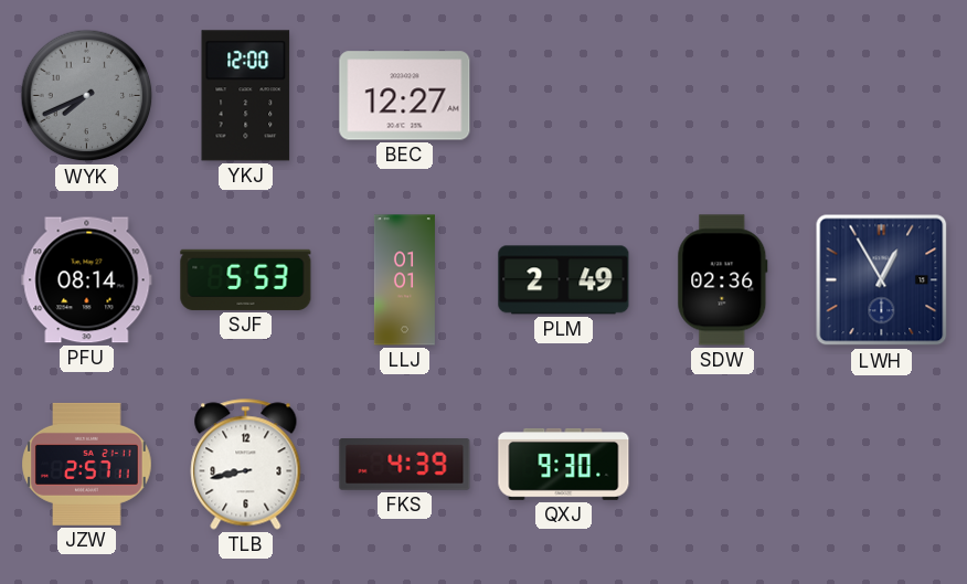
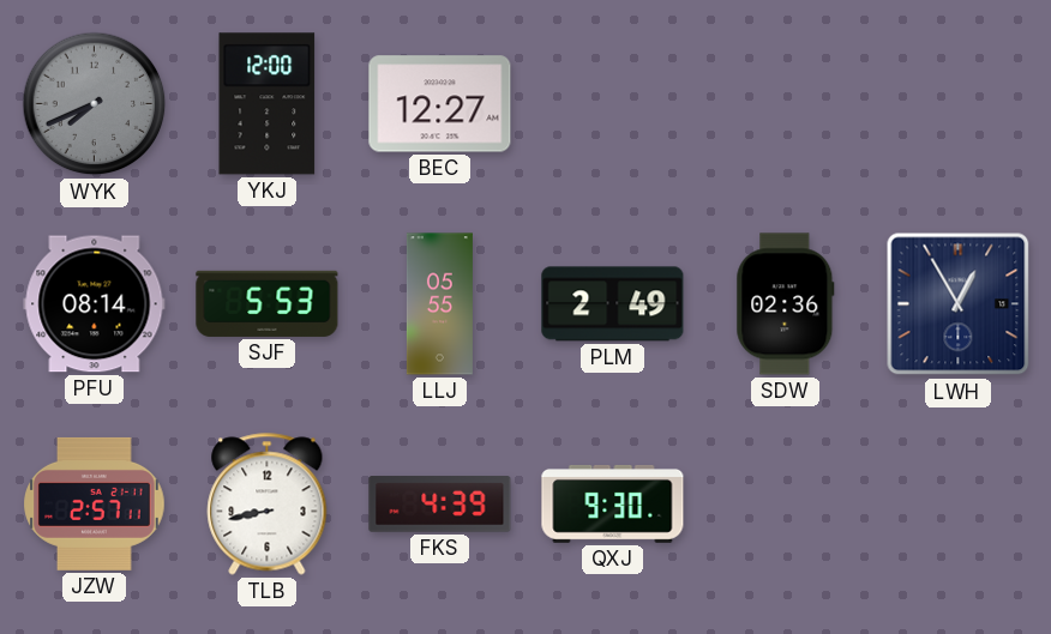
LLJ: 01:01 -> 05:55
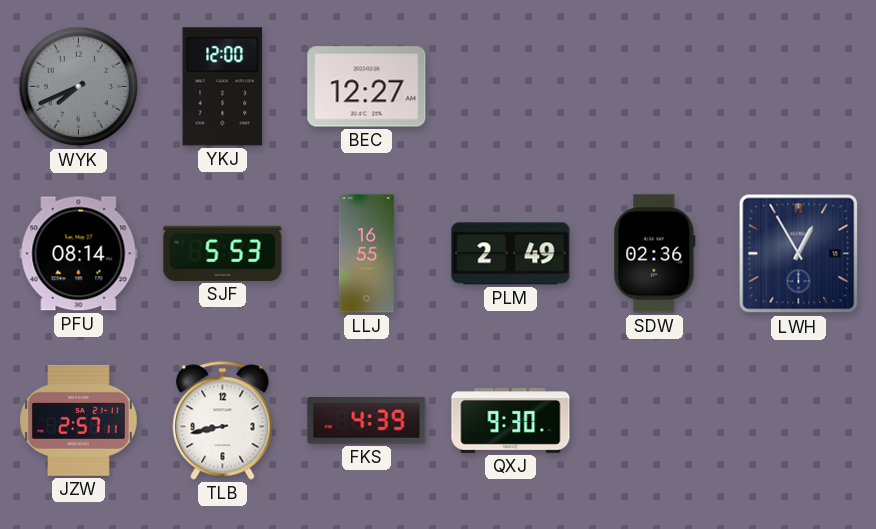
LLJ: 05:55 -> 16:55
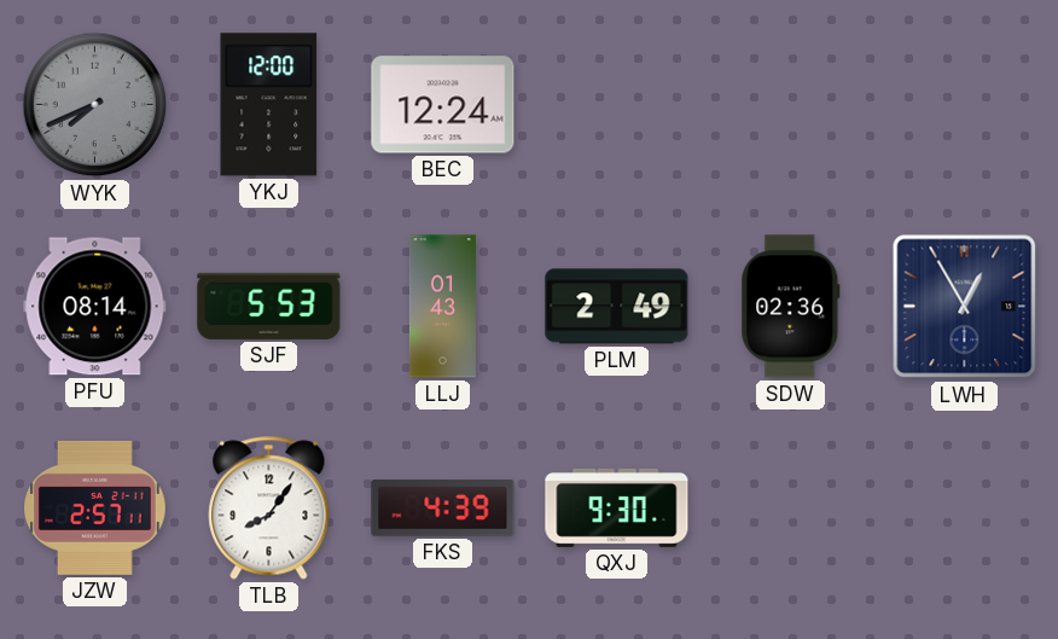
BEC: 12:27 -> 12:24
LLJ: 16:55 -> 01:43
TLB: 8:43 -> 8:06
